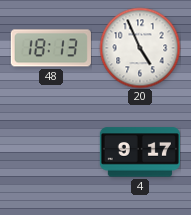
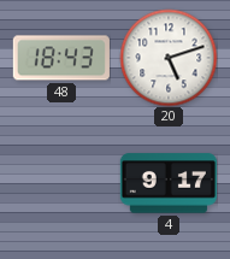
48: 18:13 -> 18:43
20: 4:56 -> 5:12
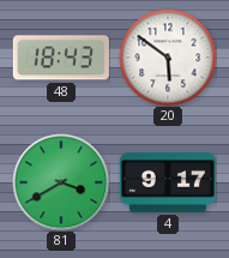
20: 5:12 -> 5:51
81: none -> 3:40
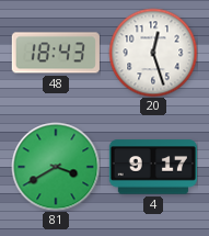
20: 5:51 -> 12:27
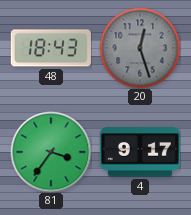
20 dial: white -> grey
81: 3:40 -> 3:36
